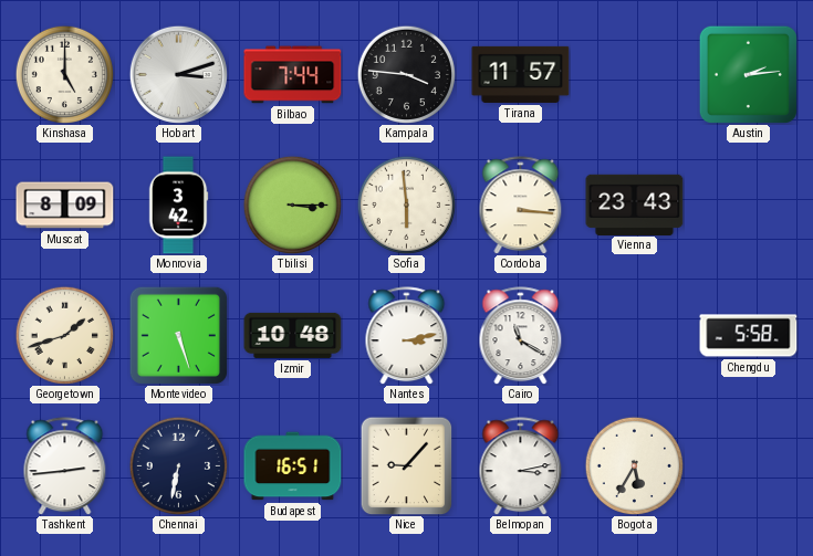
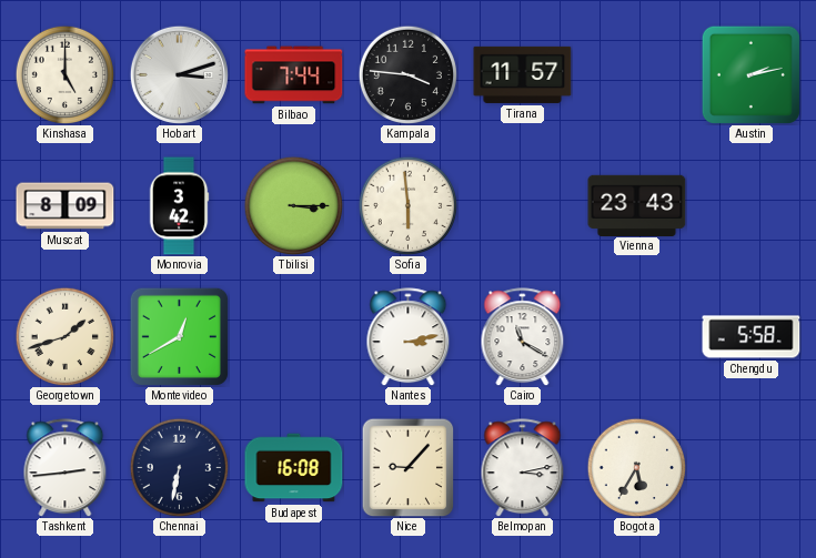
Austin: 2:14 -> 2:13
Cordoba: 3:16 -> none
Montevideo: 5:27 -> 12:40
Izmir: 10:48 -> none
Budapest: 16:51 -> 16:08
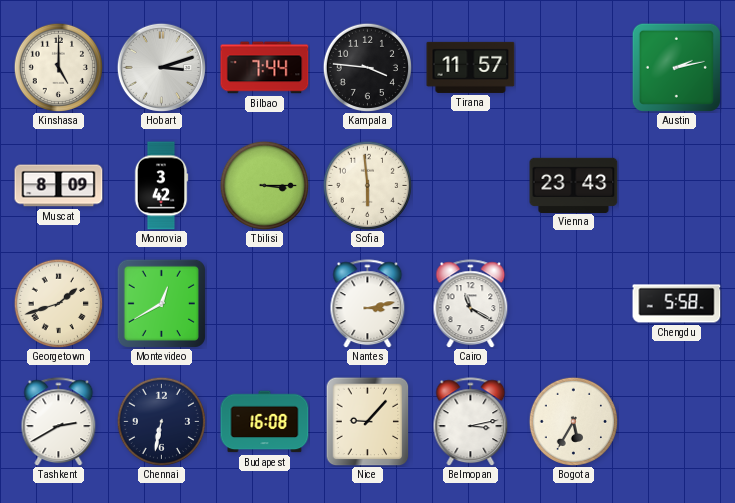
Tashkent: 2:44 -> 2:40
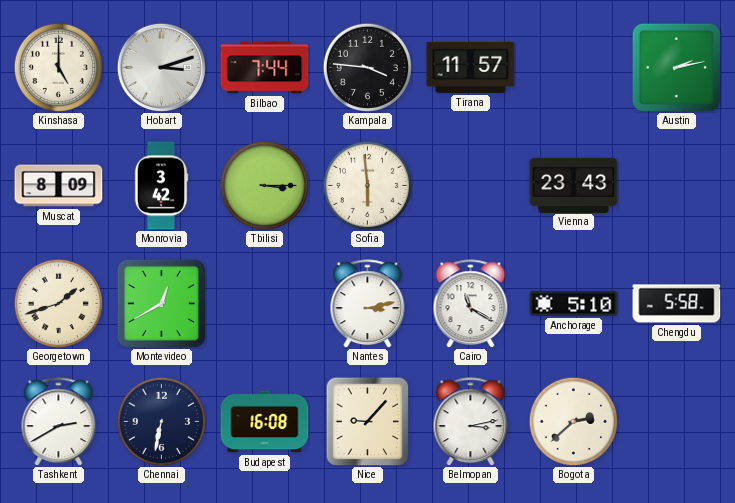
Anchorage: none -> 5:10
Bogota: 5:35 -> 2:38
